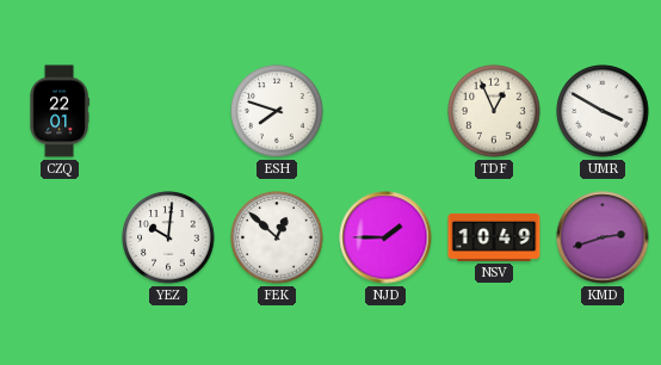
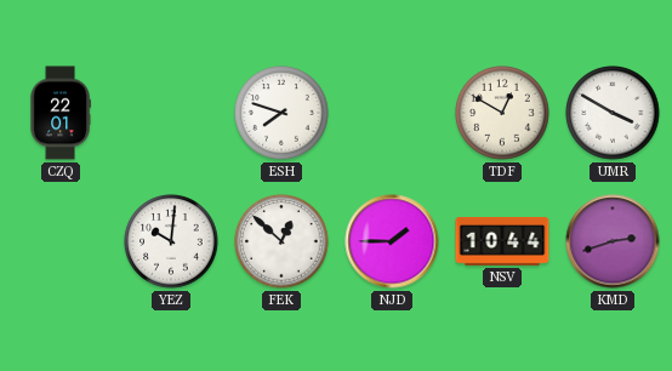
TDF: 12:56 -> 12:50
NSV: 10:49 -> 10:44
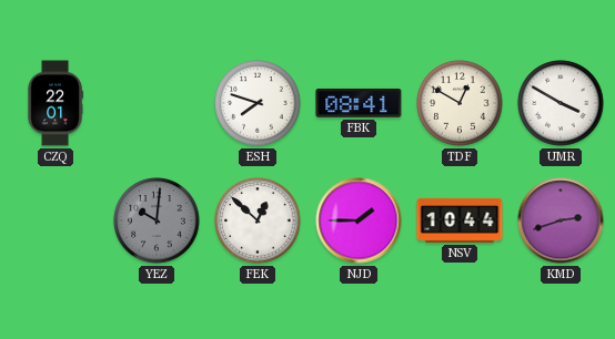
FBK: none -> 08:41
YEZ dial: white -> grey
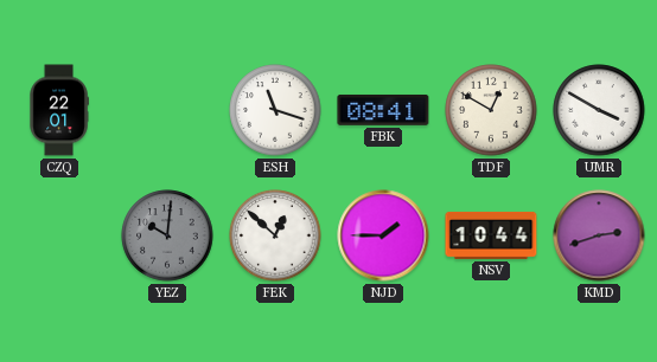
ESH: 7:48 -> 11:18
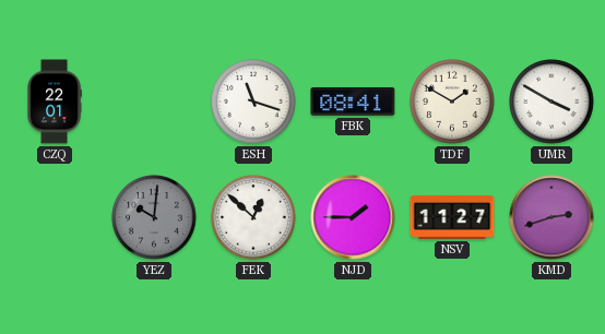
TDF: 12:50 -> 1:50
NSV: 10:44 -> 11:27
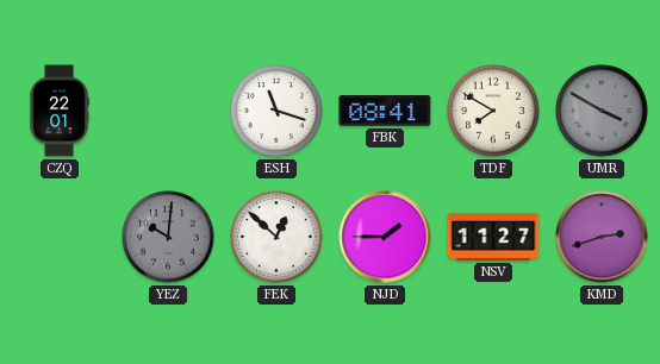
TDF: 1:50 -> 7:50
UMR dial: white -> grey
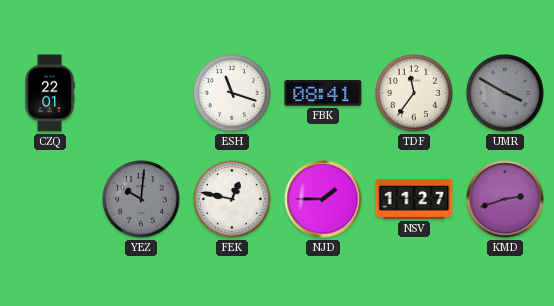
TDF: 7:50 -> 11:36
FEK: 12:52 -> 12:47
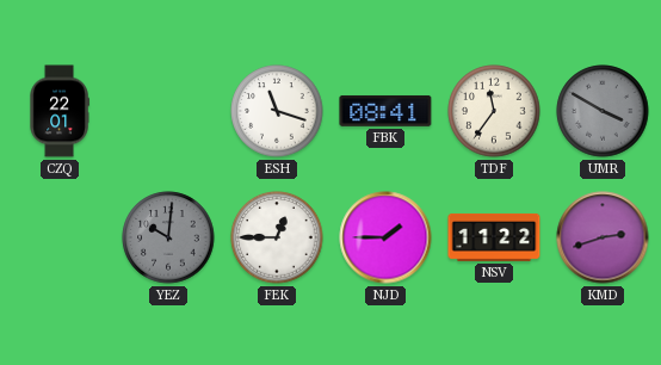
FEK: 12:47 -> 12:45
NSV: 11:27 -> 11:22
